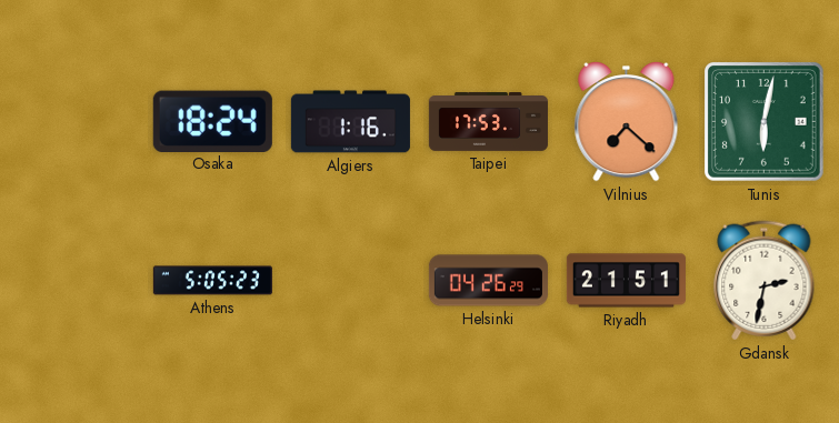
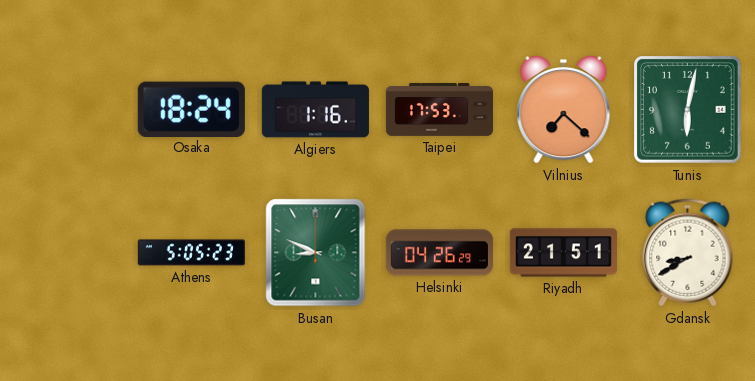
Busan: none -> 8:49
Gdansk: 2:32 -> 8:40
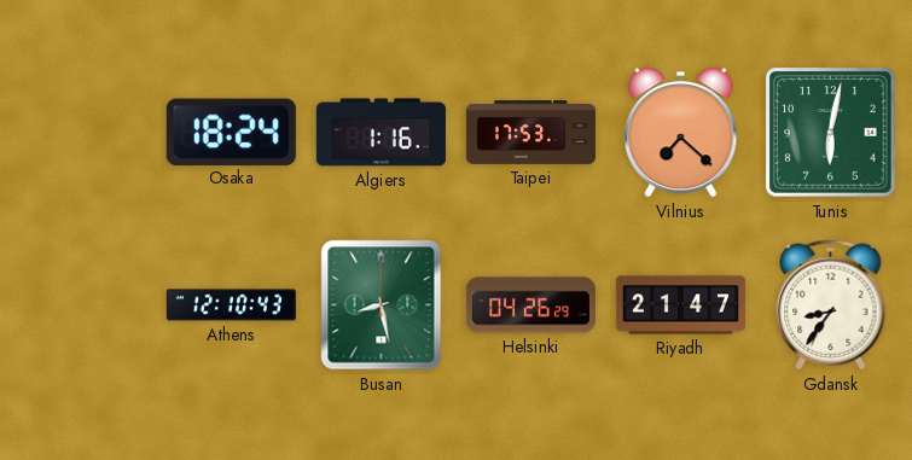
Athens: 5:05 -> 12:10
Busan: 8:49 -> 8:28
Riyadh: 21:51 -> 21:47
Gdansk: 8:40 -> 8:36
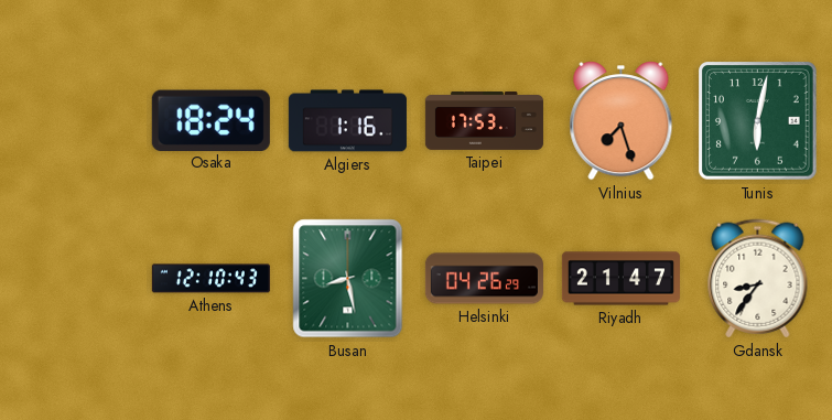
Vilnius: 7:22 -> 7:27
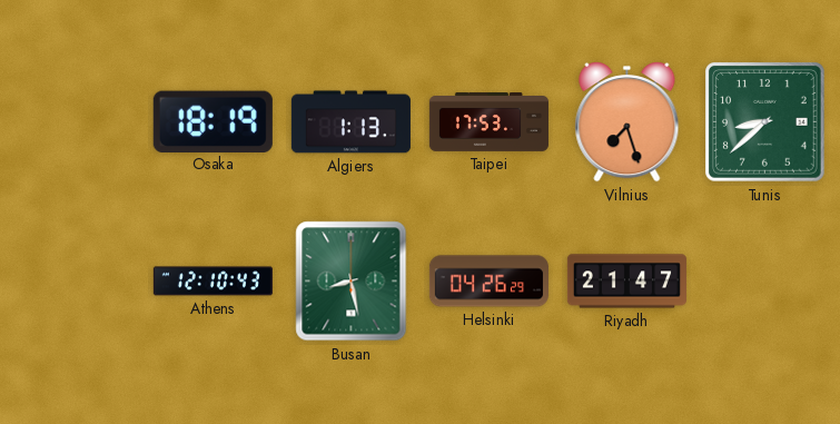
Osaka: 18:24 -> 18:19
Algiers: 1:16 -> 1:13
Tunis: 6:02 -> 8:38
Gdansk: 8:36 -> none
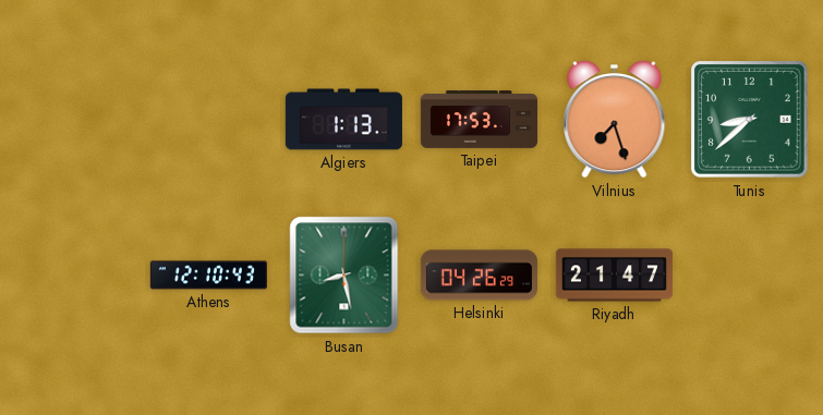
Osaka: 18:19 -> none
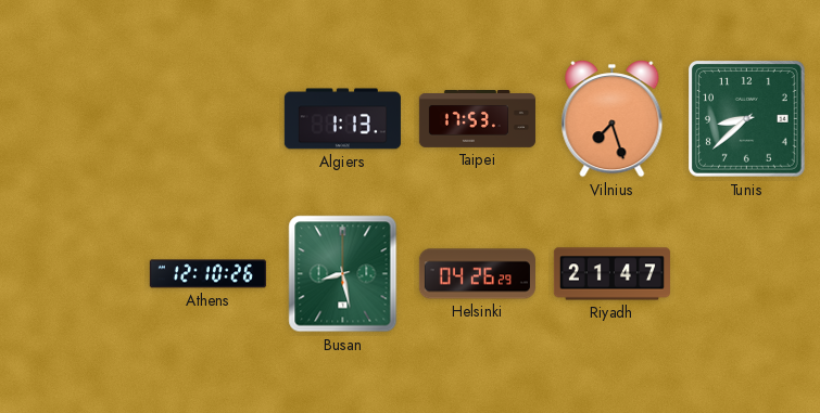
Athens: 12:10:43 -> 12:10:26
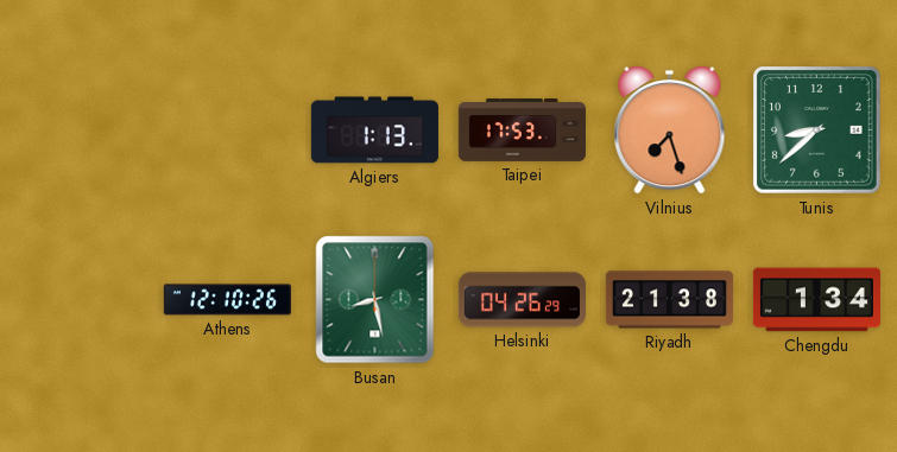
Riyadh: 21:47 -> 21:38
Chengdu: none -> 1:34
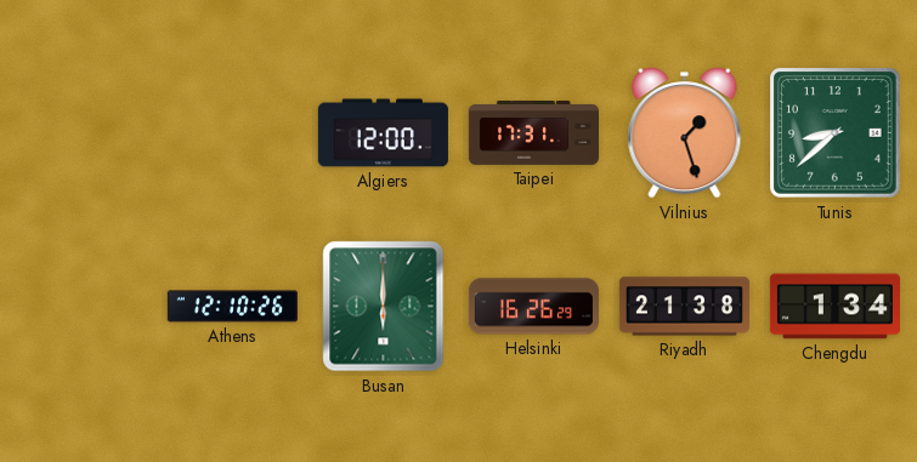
Algiers: 1:13 -> 12:00
Taipei: 17:53 -> 17:31
Vilnius: 7:27 -> 1:27
Busan: 8:28 -> 6:00
Helsinki: 04:26 -> 16:26
